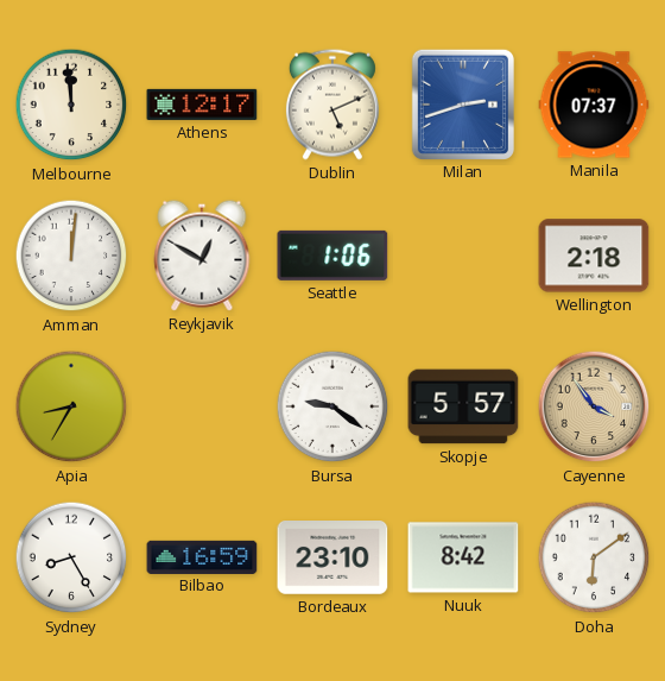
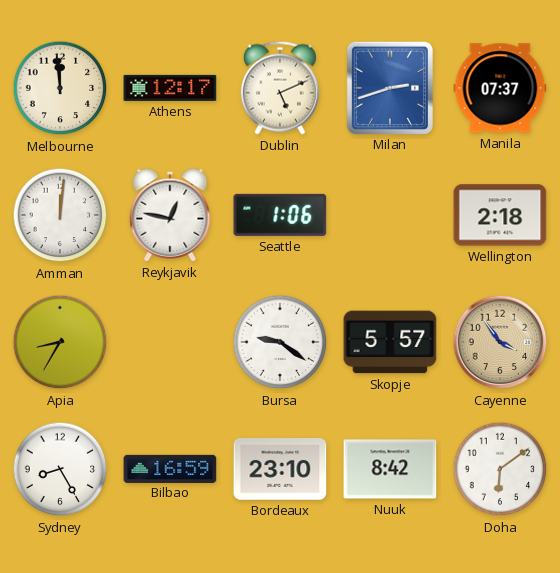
Reykjavik: 12:50 -> 12:47
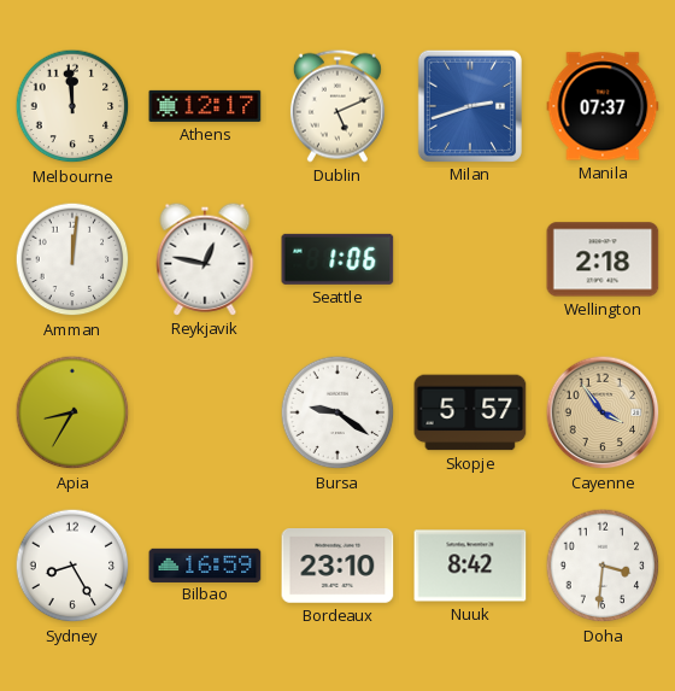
Doha: 6:09 -> 3:31
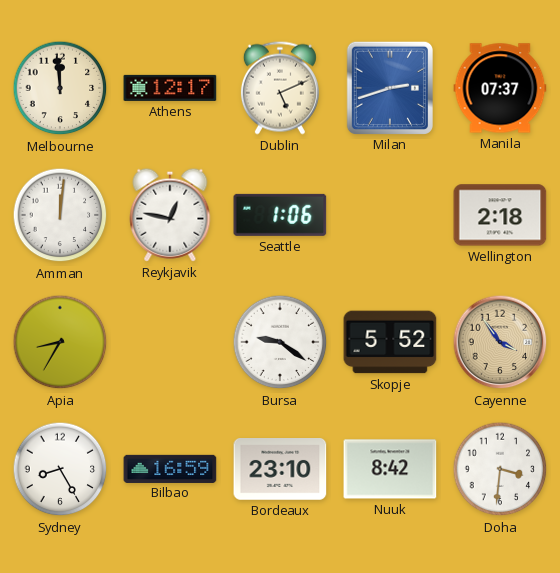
Skopje: 5:57 -> 5:52
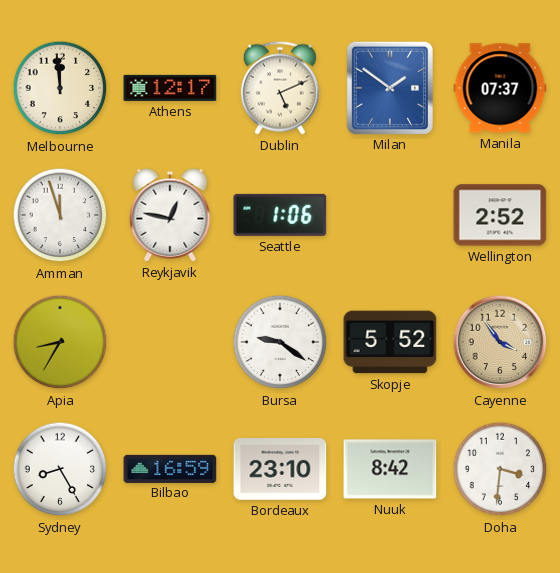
Milan: 2:42 -> 1:51
Amman: 12:01 -> 11:57
Wellington: 2:18 -> 2:52
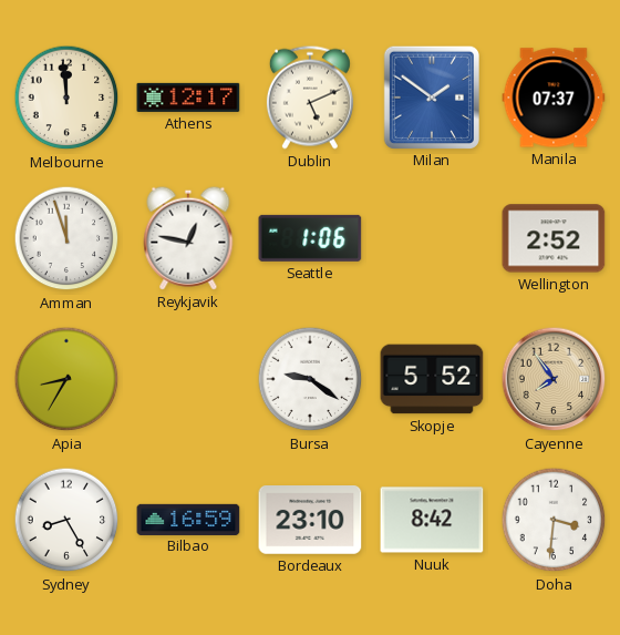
Cayenne: 3:54 -> 7:54
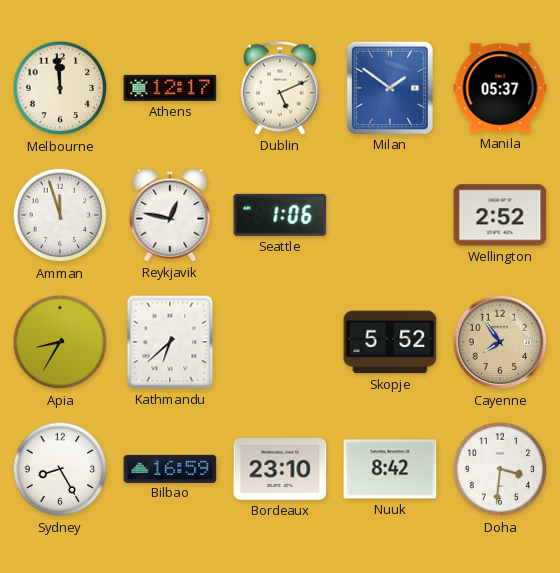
Manila: 07:37 -> 05:37
Kathmandu: none -> 6:38
Bursa: 9:21 -> none
